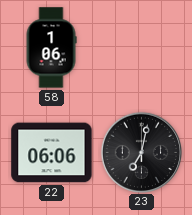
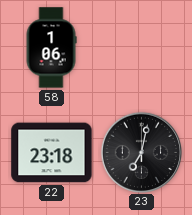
22: 06:06 -> 23:18
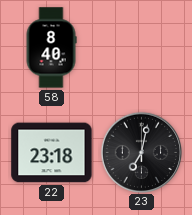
58: 1:06 -> 8:40
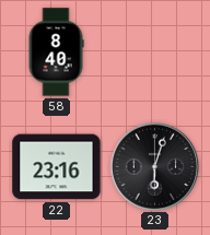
22: 23:18 -> 23:16
23: 7:02 -> 6:03
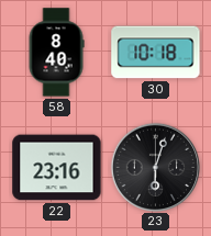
30: none -> 10:18
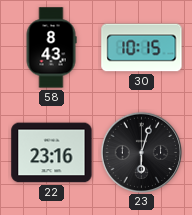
58: 8:40 -> 8:43
30: 10:18 -> 10:15
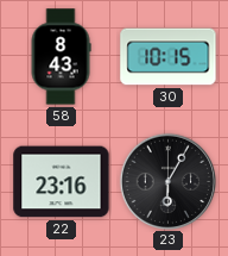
23: 6:03 -> 6:05
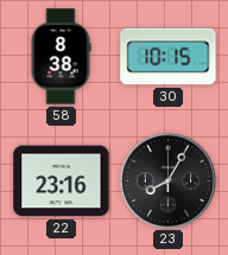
58: 8:43 -> 8:38
23: 6:05 -> 8:05
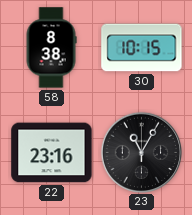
23: 8:05 -> 11:05
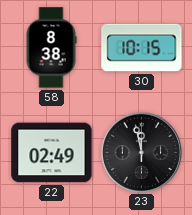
22: 23:16 -> 02:49
23: 11:05 -> 11:58
